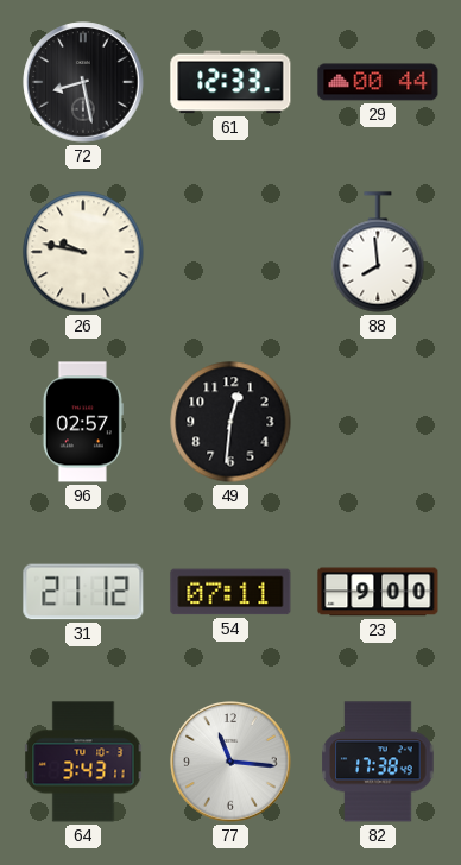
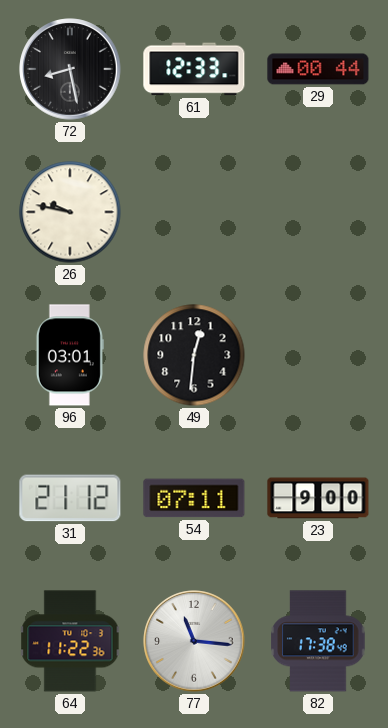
88: 7:59 -> none
96: 02:57 -> 03:01
64: 3:43 -> 11:22
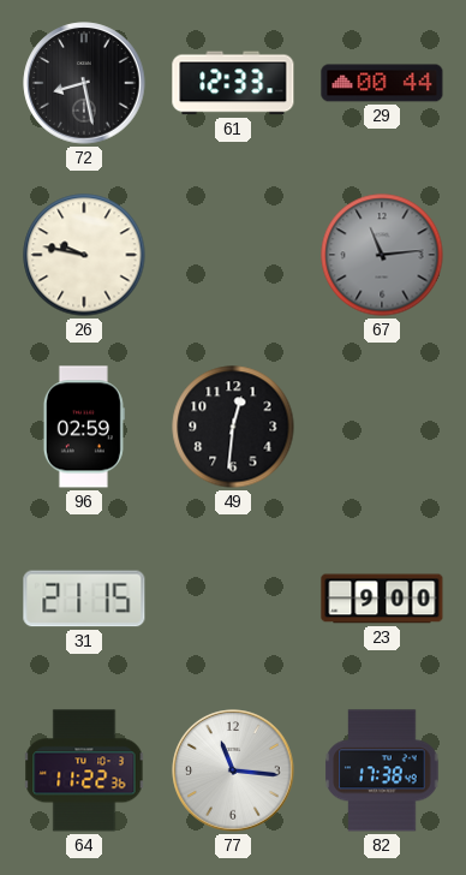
67: none -> 11:14
96: 03:01 -> 02:59
31: 21:12 -> 21:15
54: 07:11 -> none
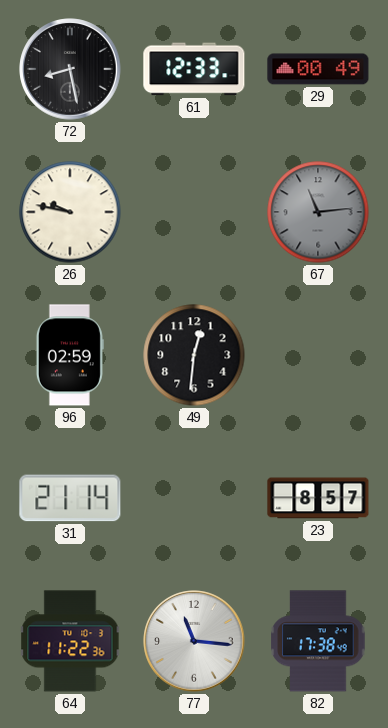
29: 00:44 -> 00:49
31: 21:15 -> 21:14
23: 9:00 -> 8:57
